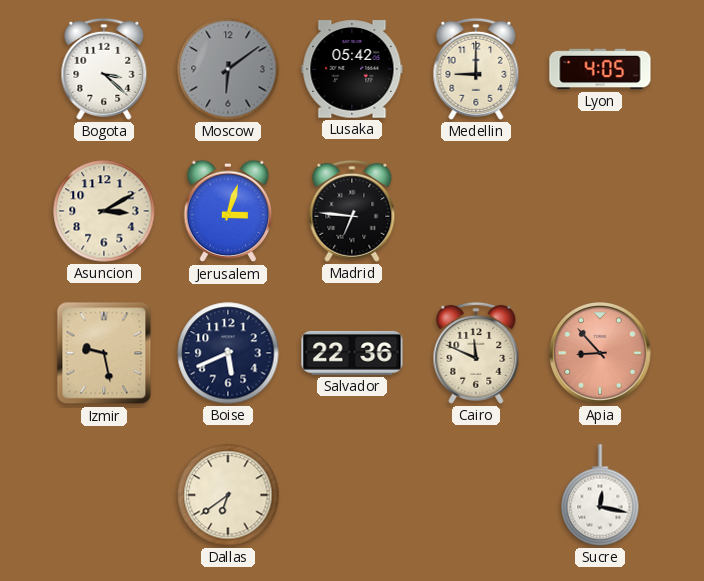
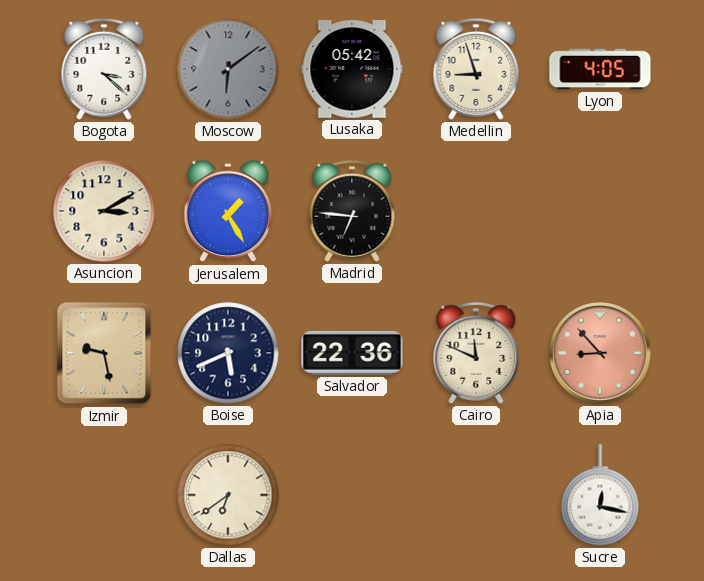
Medellin: 9:00 -> 8:57
Jerusalem: 3:03 -> 1:25
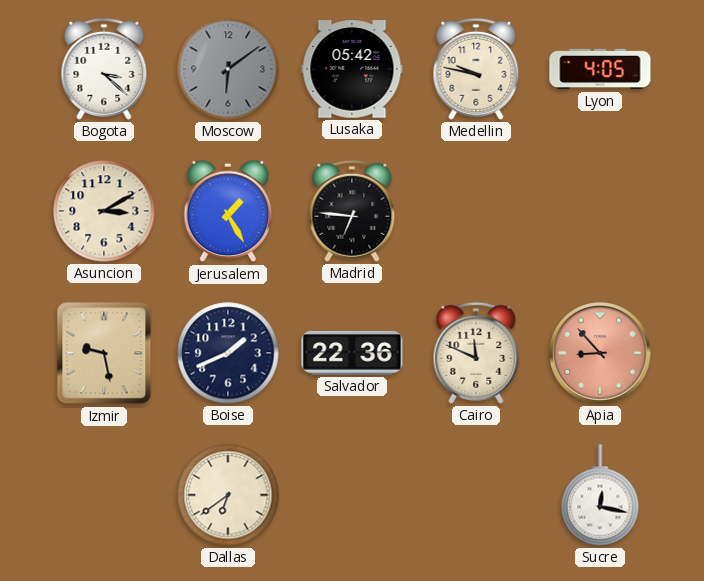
Medellin: 8:57 -> 9:47
Boise: 5:41 -> 1:41
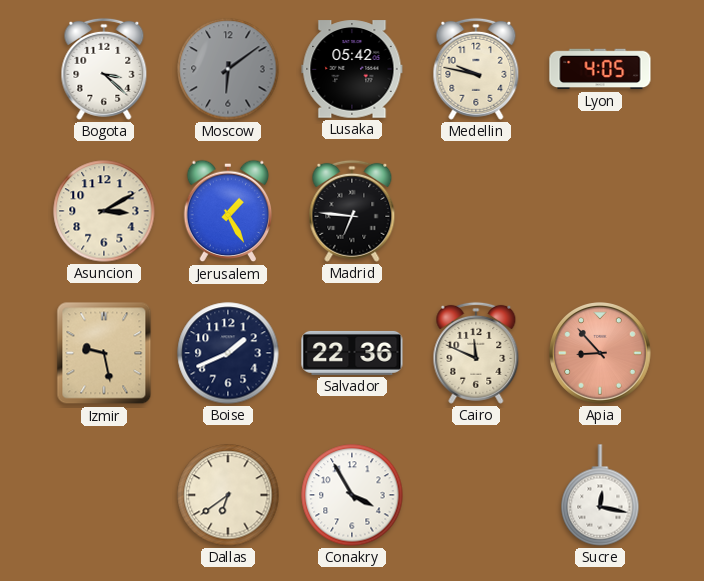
Conakry: none -> 3:55
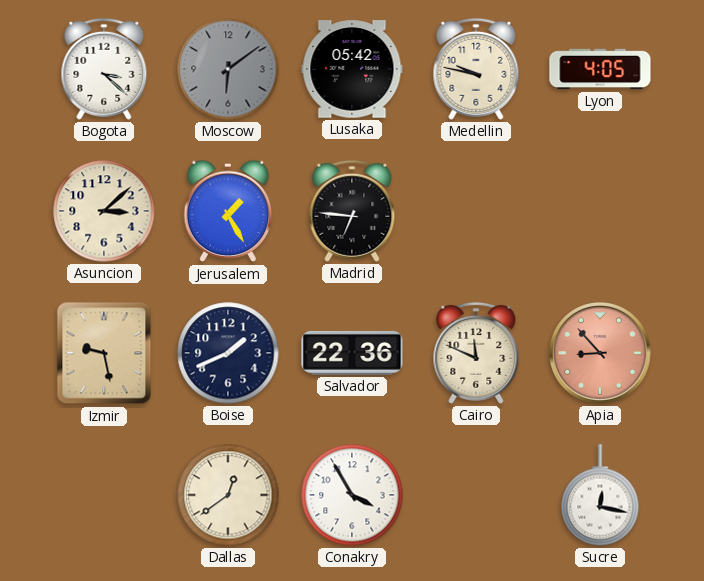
Asuncion: 3:10 -> 3:08
Dallas: 6:39 -> 12:39
